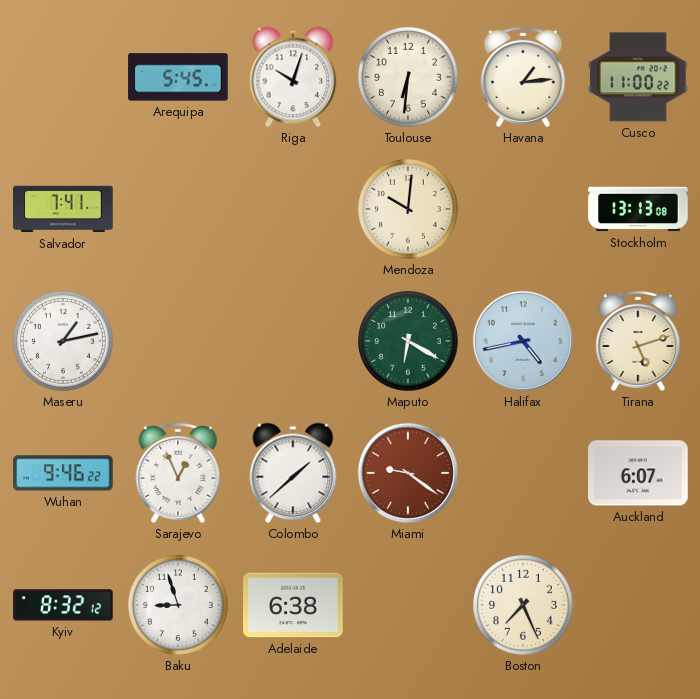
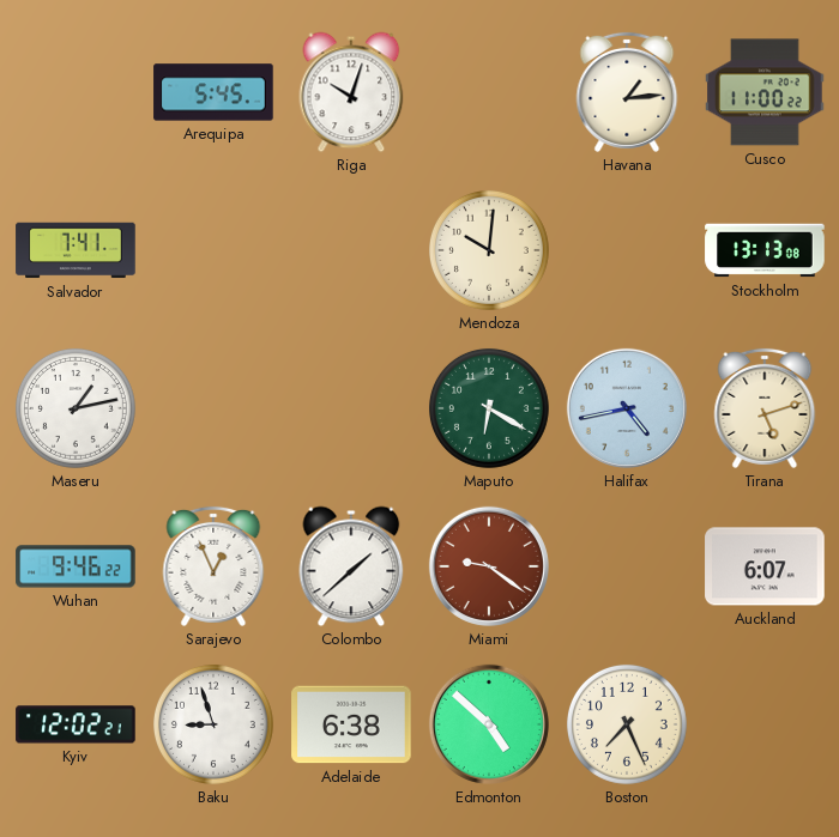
Toulouse: 6:31 -> none
Kyiv: 8:32 -> 12:02
Edmonton: none -> 4:52
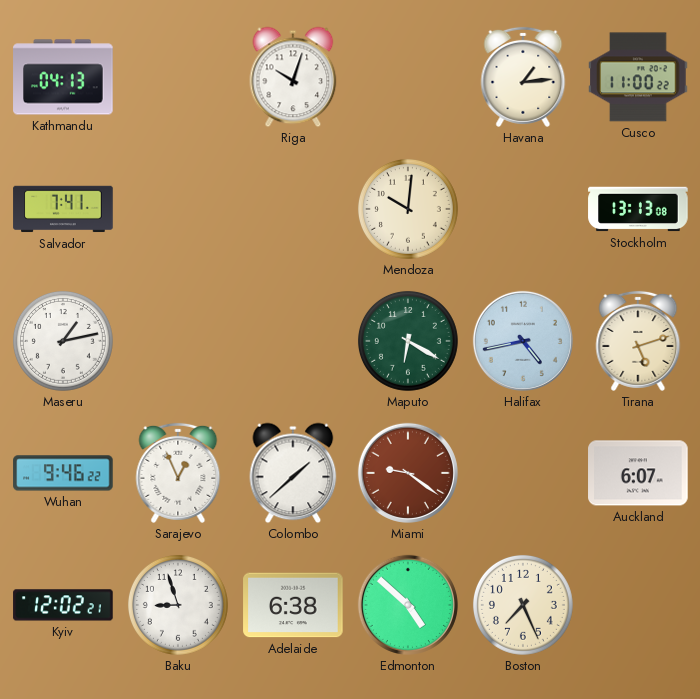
Kathmandu: none -> 04:13
Arequipa: 5:45 -> none
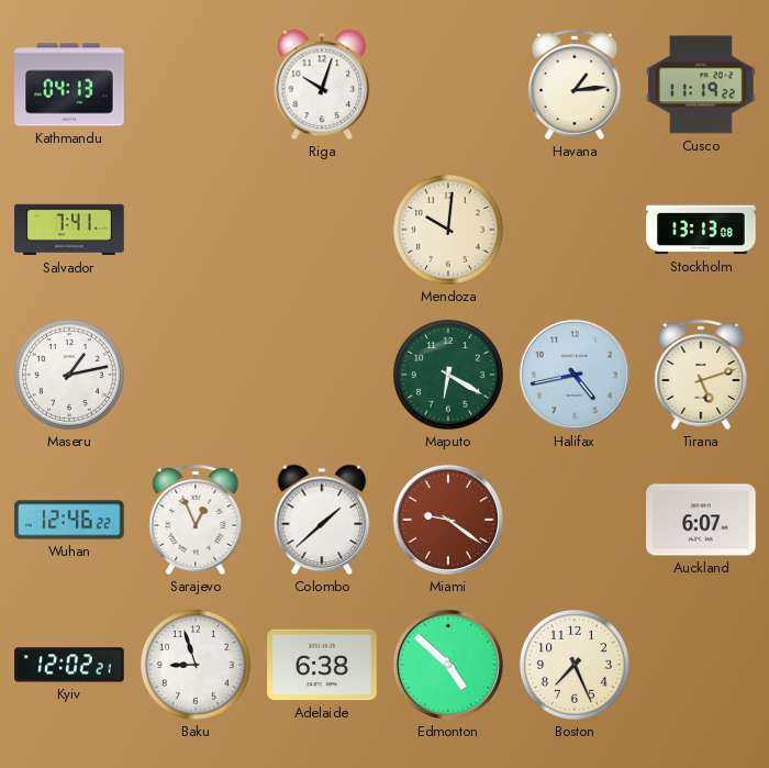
Cusco: 11:00 -> 11:19
Wuhan: 9:46 -> 12:46
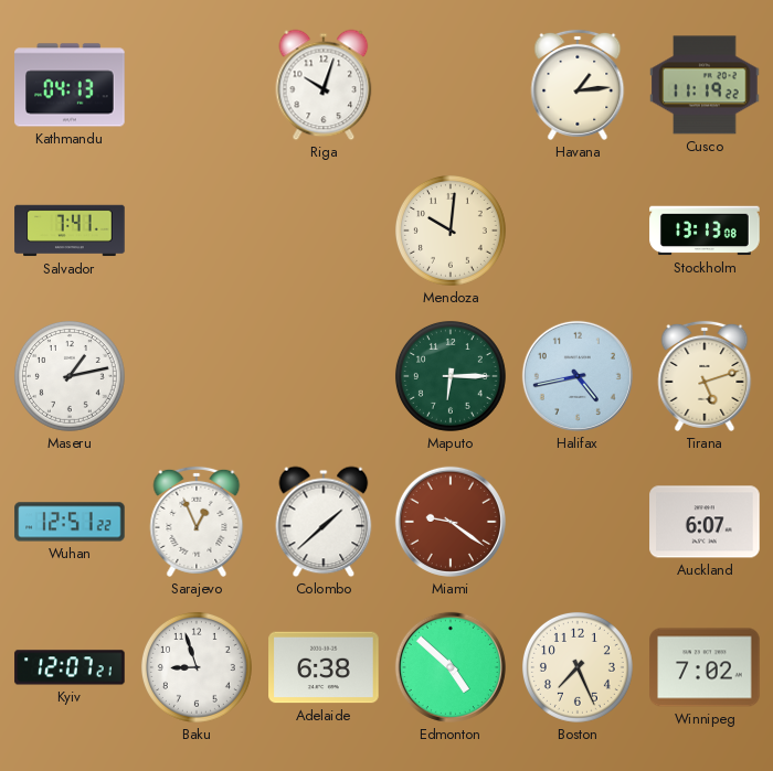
Maputo: 6:20 -> 6:15
Wuhan: 12:46 -> 12:51
Kyiv: 12:02 -> 12:07
Winnipeg: none -> 7:02
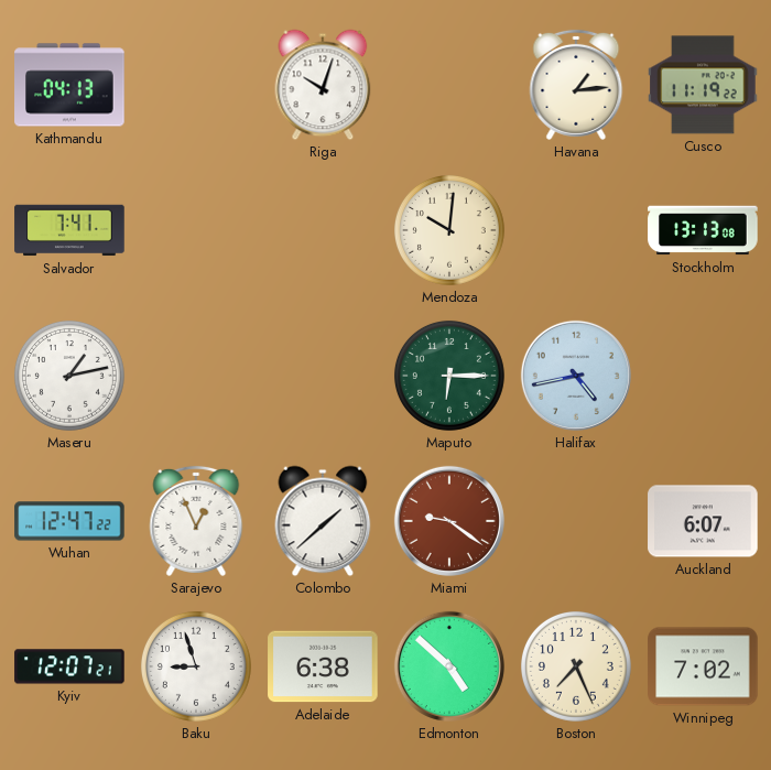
Tirana: 5:12 -> none
Wuhan: 12:51 -> 12:47
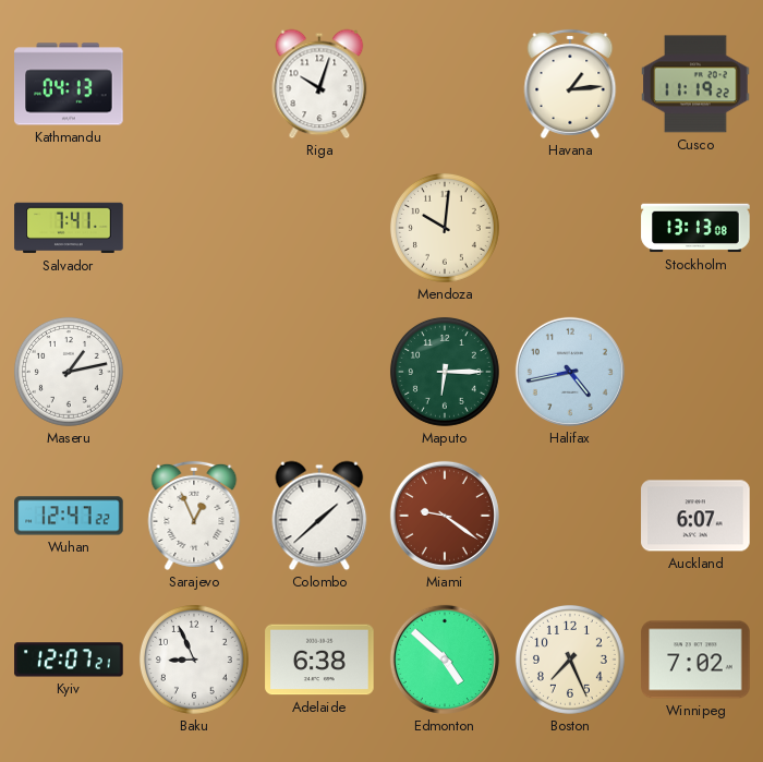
Baku: 8:57 -> 8:56
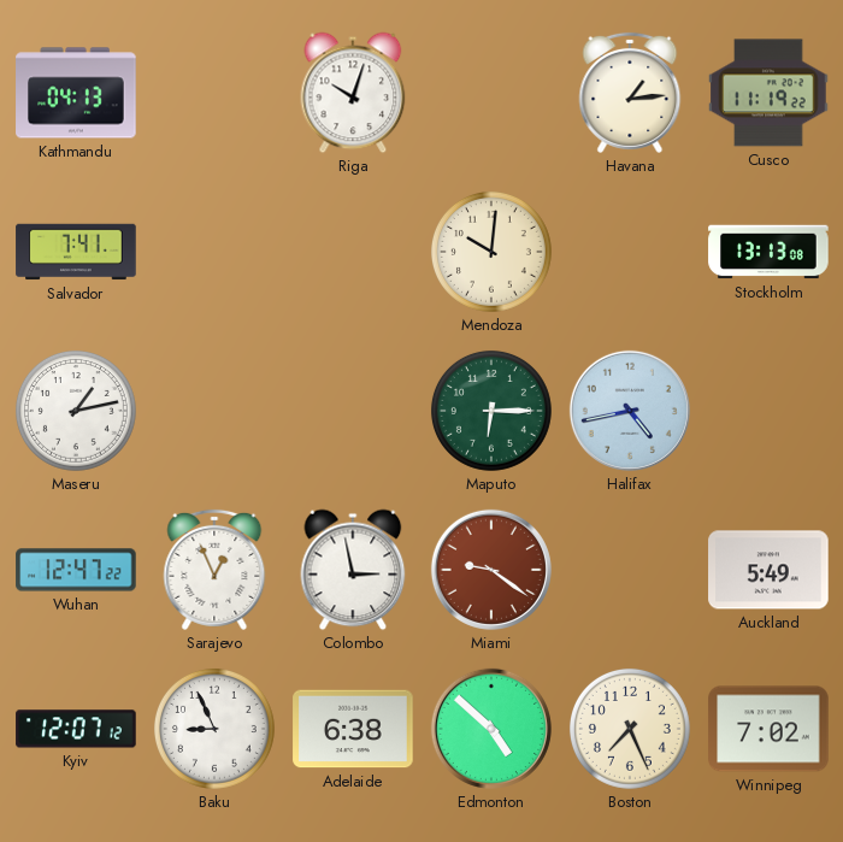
Colombo: 1:38 -> 2:58
Auckland: 6:07 -> 5:49
Kyiv: 12:07:21 -> 12:07:12
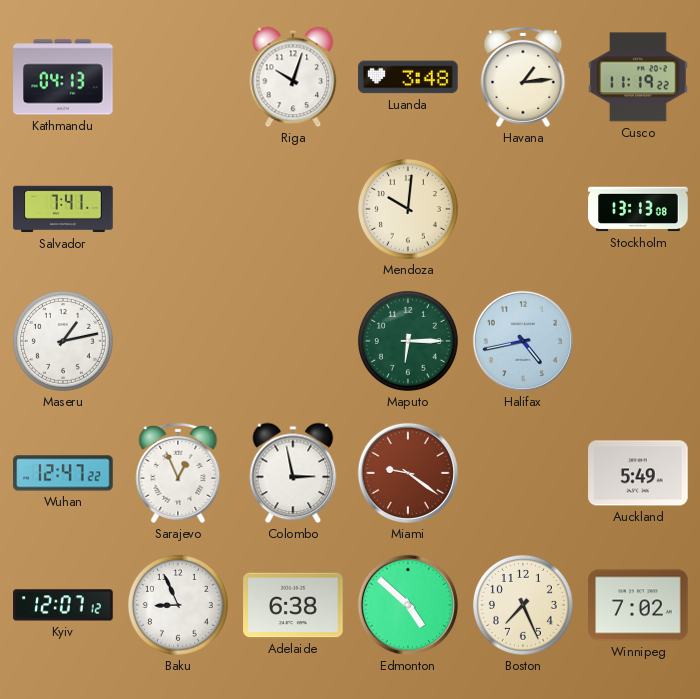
Luanda: none -> 3:48
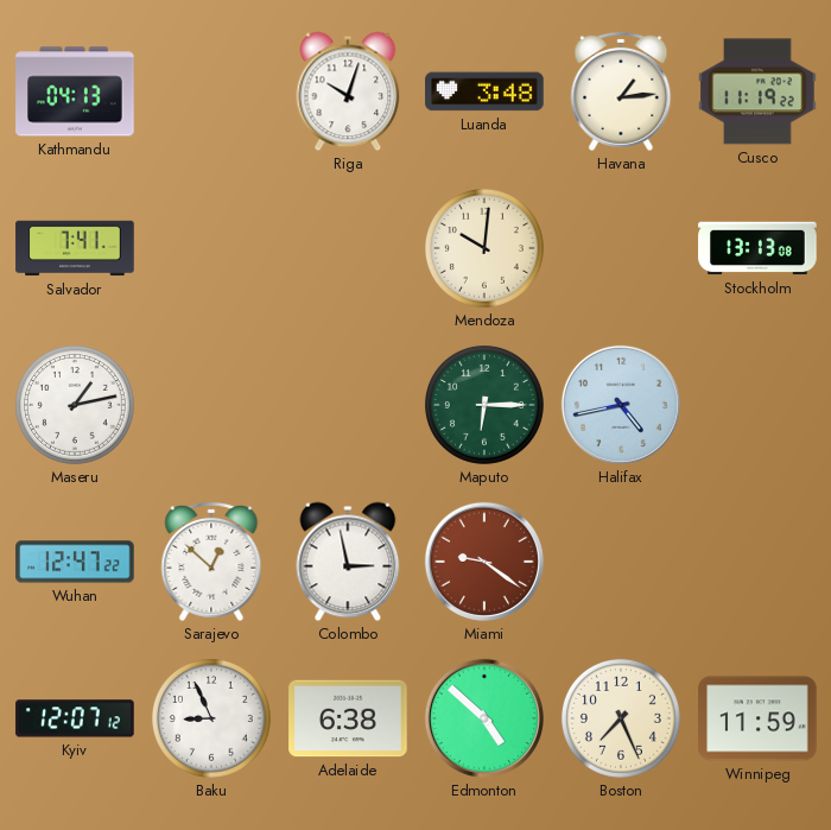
Sarajevo: 12:56 -> 12:52
Auckland: 5:49 -> none
Winnipeg: 7:02 -> 11:59
